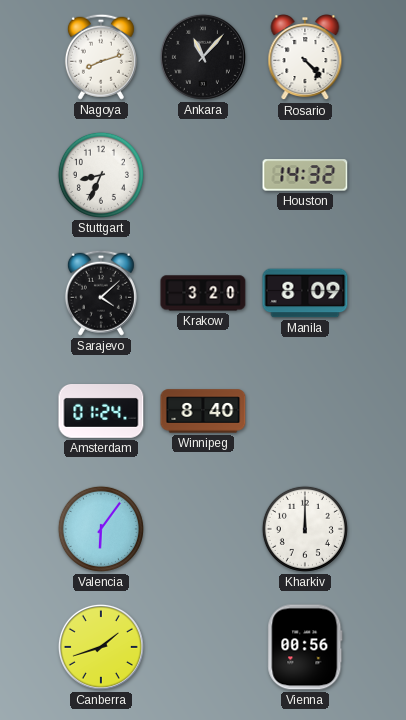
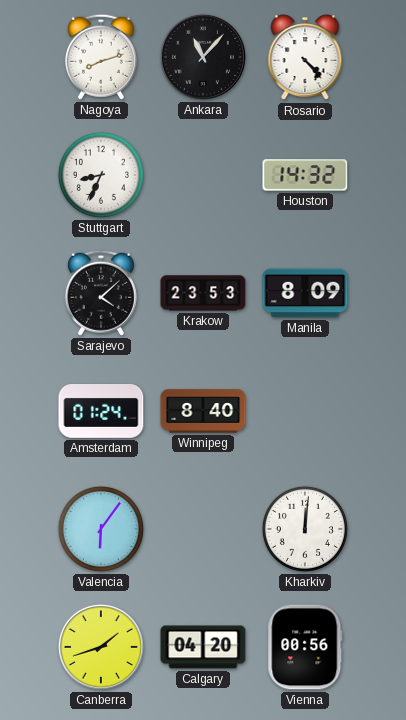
Krakow: 3:20 -> 23:53
Kharkiv: 12:00 -> 12:01
Calgary: none -> 04:20
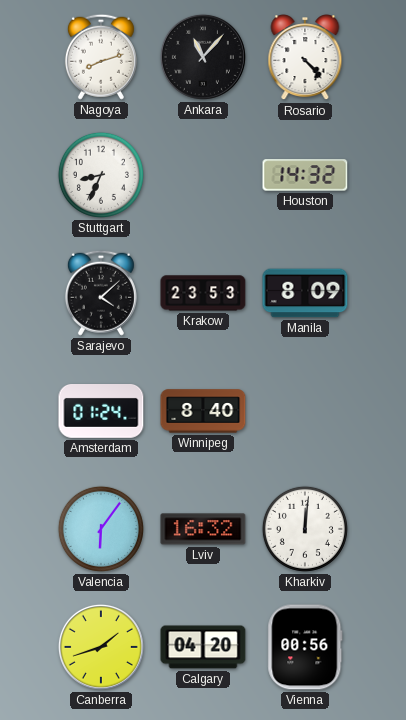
Lviv: none -> 16:32
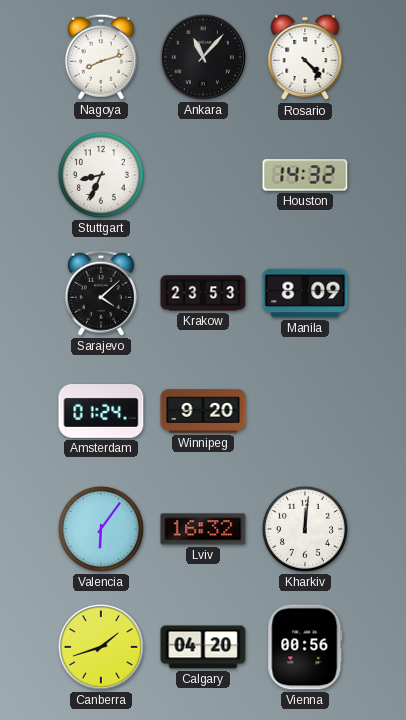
Winnipeg: 8:40 -> 9:20
